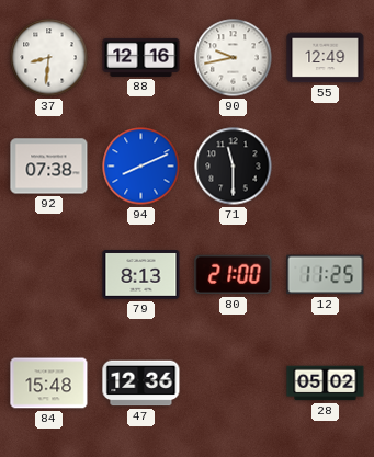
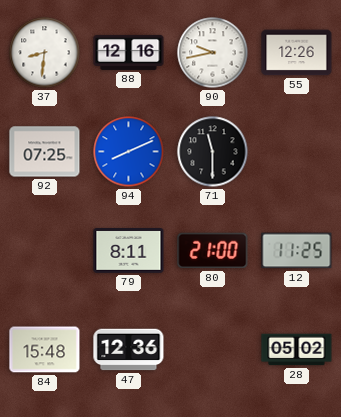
55: 12:49 -> 12:26
92: 07:38 -> 07:25
79: 8:13 -> 8:11
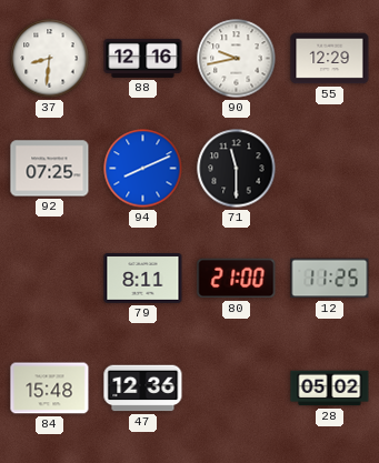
55: 12:26 -> 12:29
